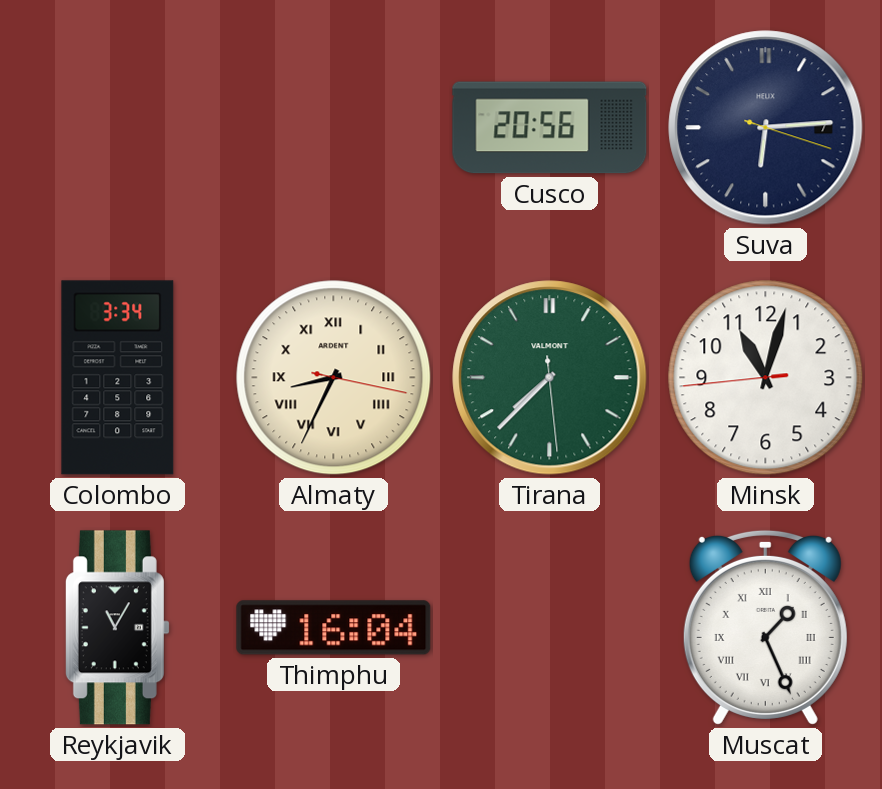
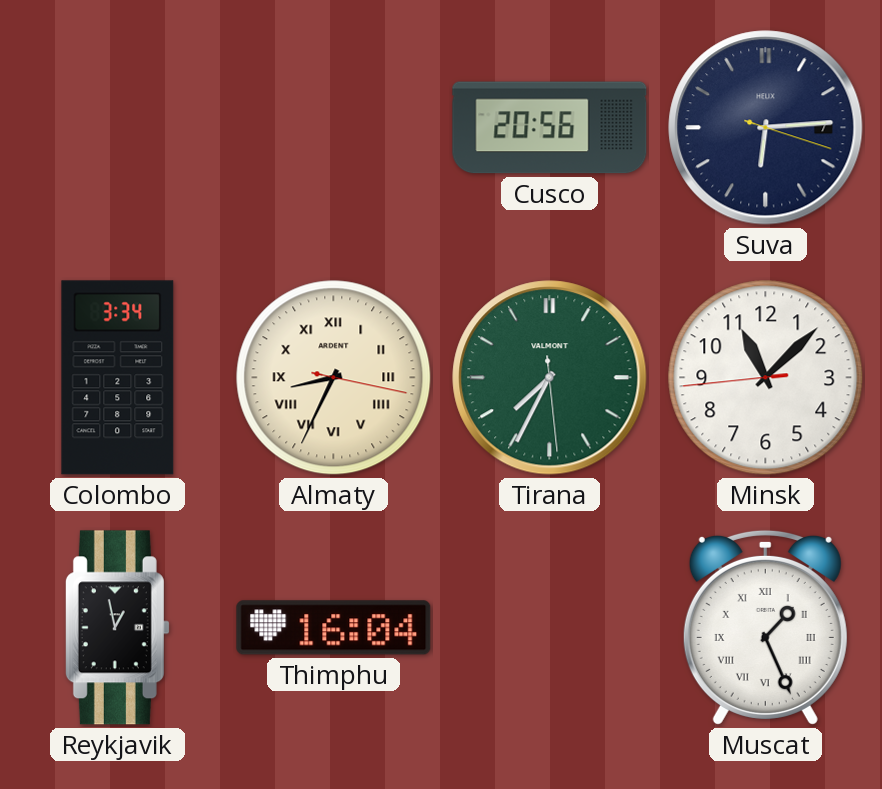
Tirana: 7:37 -> 7:34
Minsk: 11:02 -> 11:07
Reykjavik: 11:05 -> 12:58
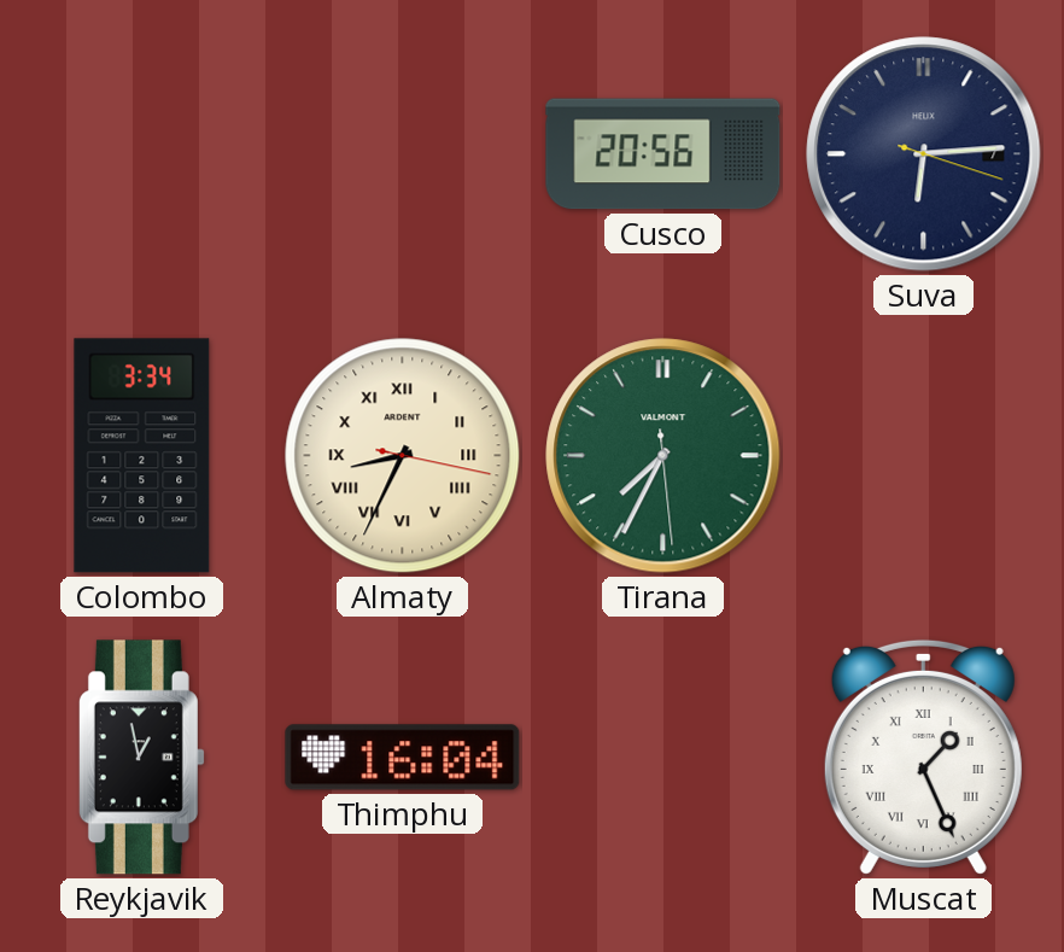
Minsk: 11:07 -> none
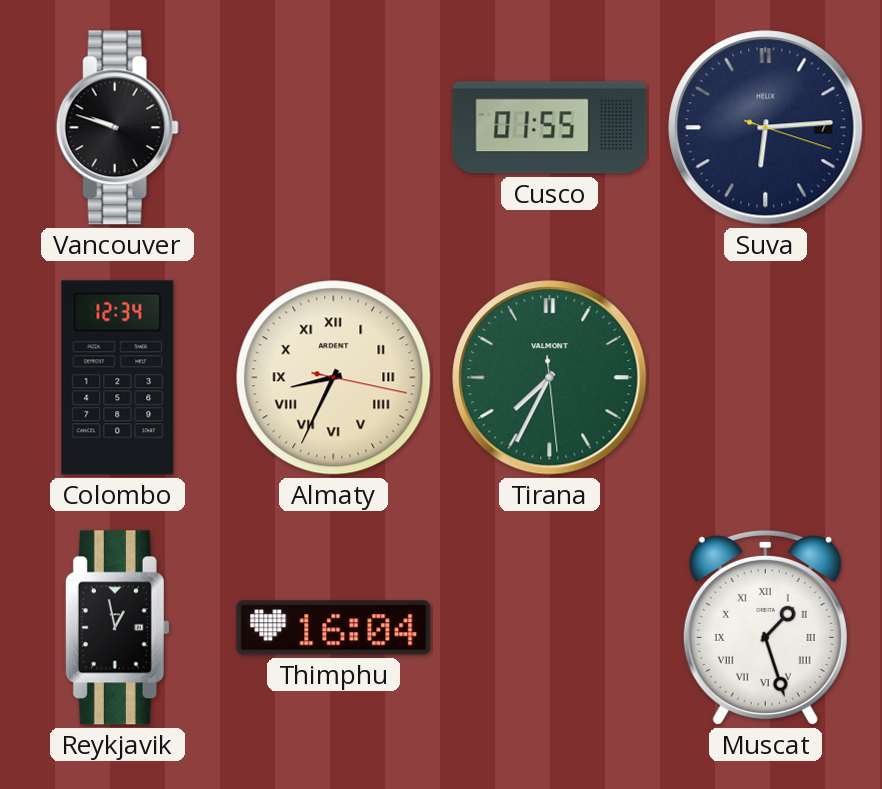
Vancouver: none -> 9:48
Cusco: 20:56 -> 01:55
Colombo: 3:34 -> 12:34
Muscat: 1:26 -> 1:27
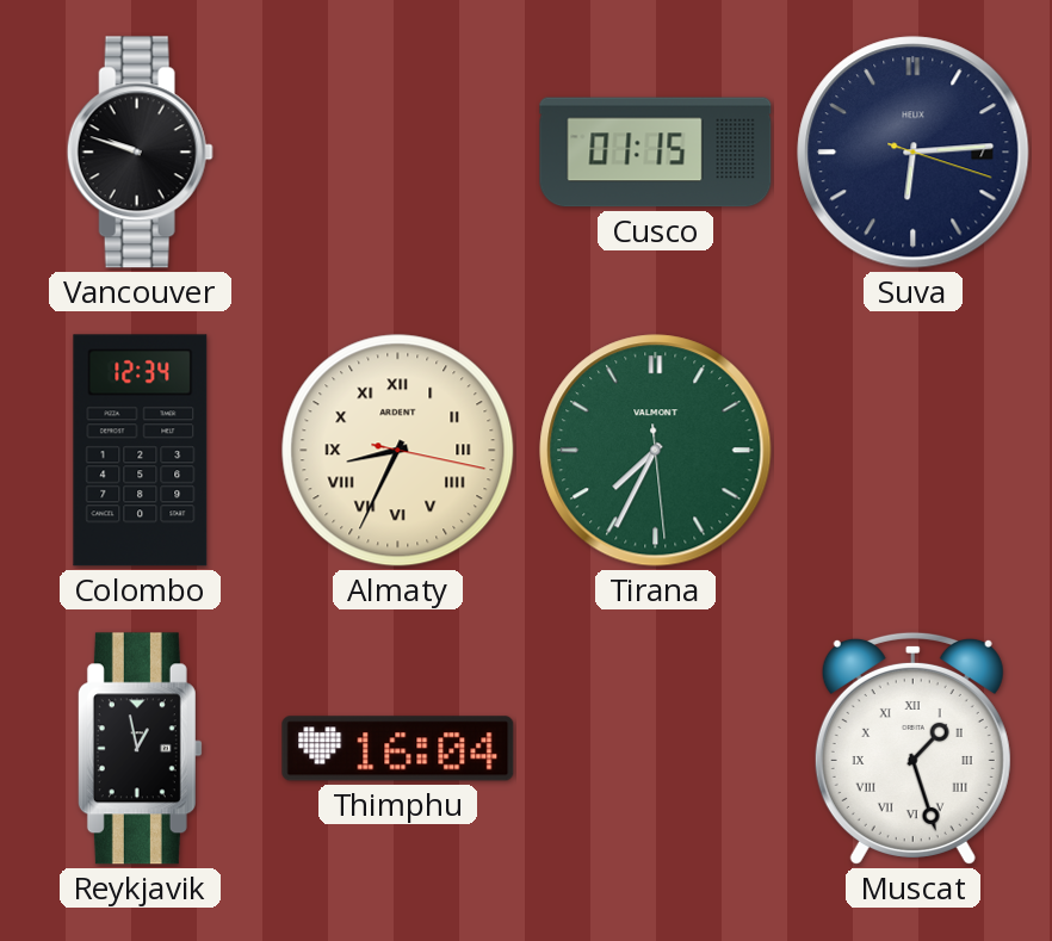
Cusco: 01:55 -> 01:15
